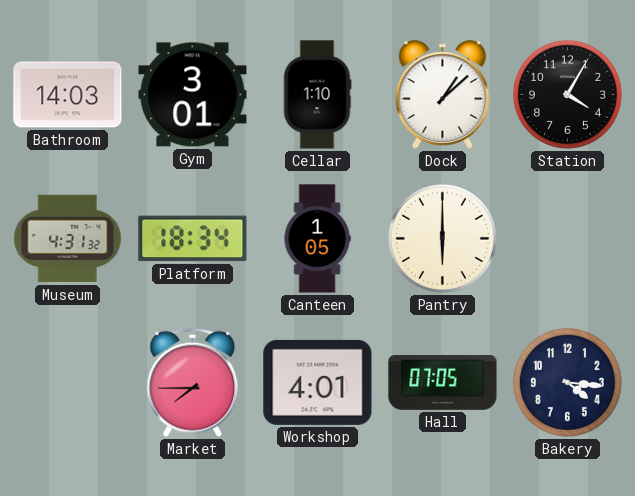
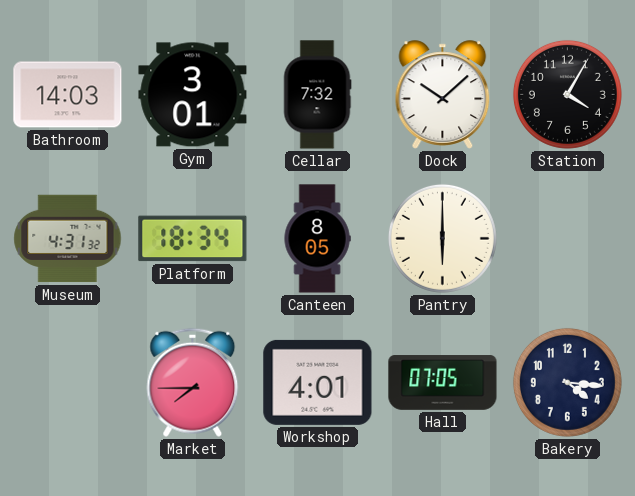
Cellar: 1:10 -> 7:32
Dock: 1:08 -> 10:08
Canteen: 1:05 -> 8:05
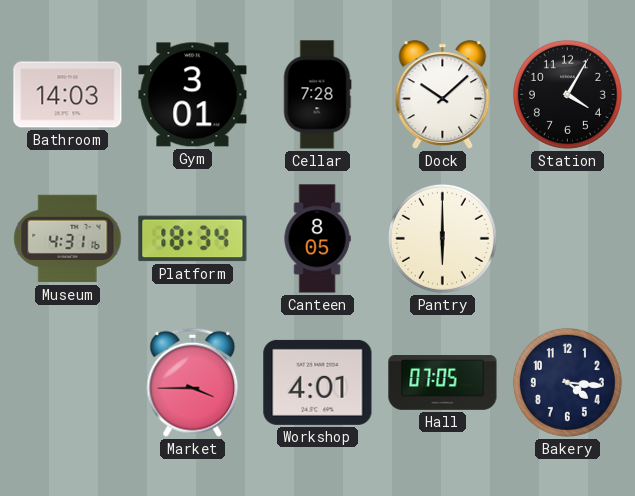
Cellar: 7:32 -> 7:28
Museum: 4:31:32 -> 4:31:16
Market: 7:45 -> 3:45
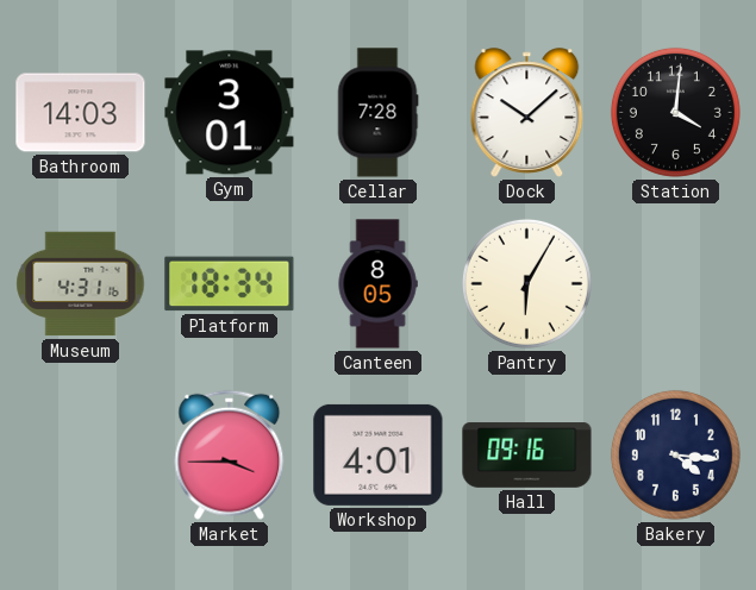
Station: 4:05 -> 4:01
Pantry: 6:00 -> 6:05
Hall: 07:05 -> 09:16
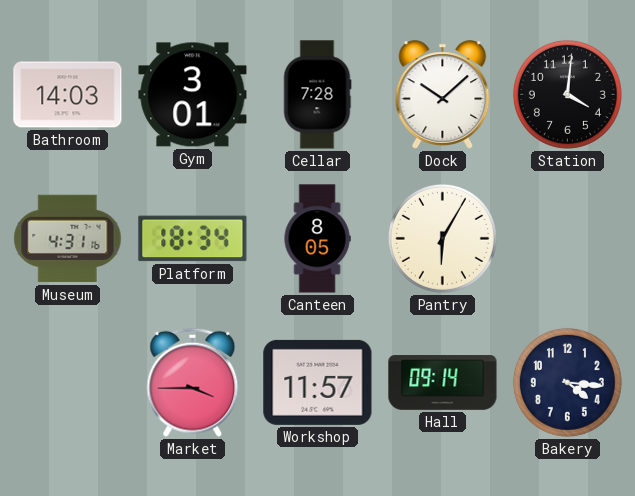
Workshop: 4:01 -> 11:57
Hall: 09:16 -> 09:14
